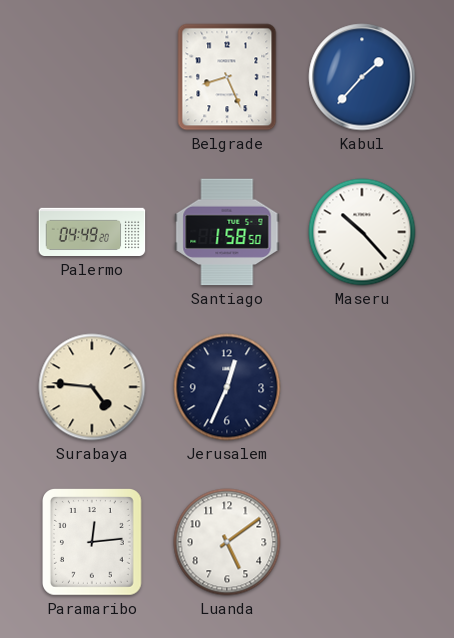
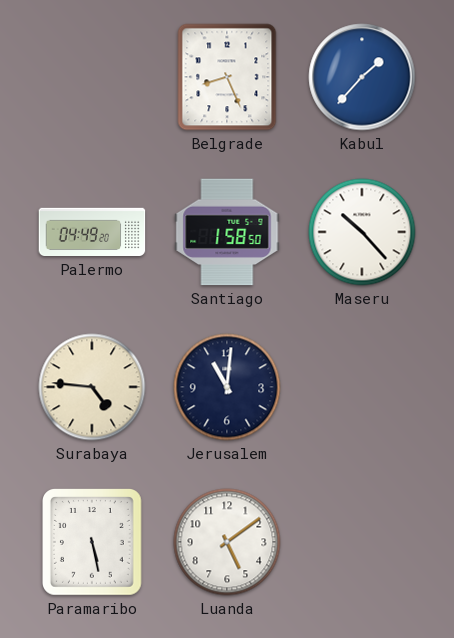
Jerusalem: 12:34 -> 11:01
Paramaribo: 12:14 -> 5:28
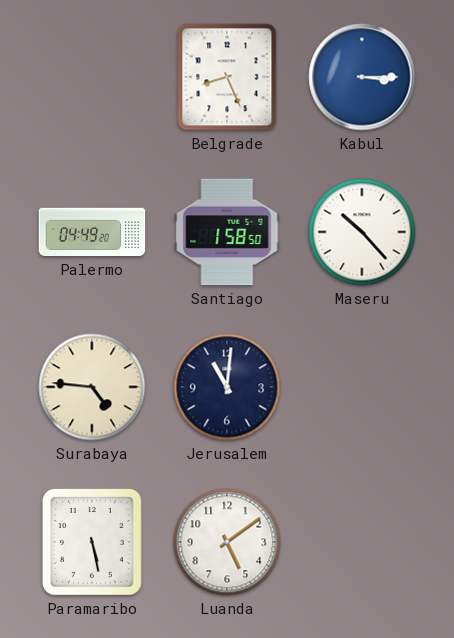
Kabul: 1:37 -> 3:15
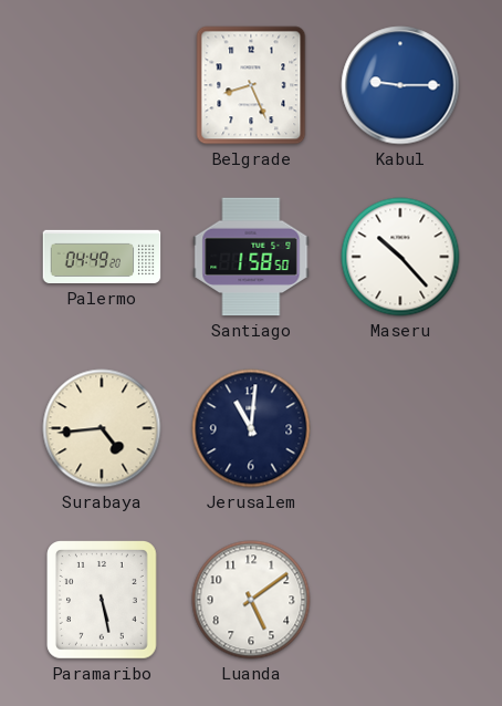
Kabul: 3:15 -> 9:15
Surabaya: 4:46 -> 4:44
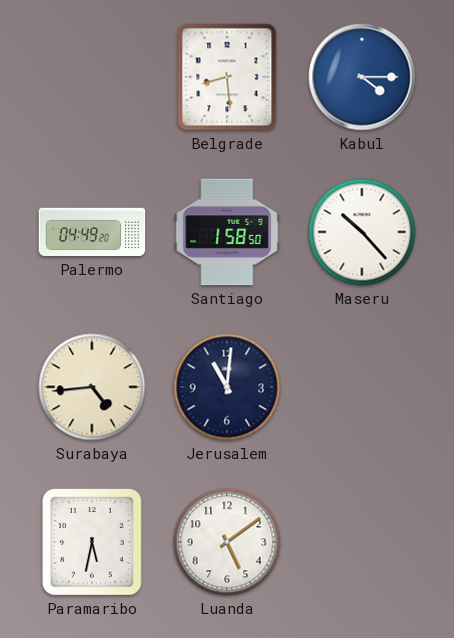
Belgrade: 8:26 -> 8:29
Kabul: 9:15 -> 4:15
Paramaribo: 5:28 -> 5:32
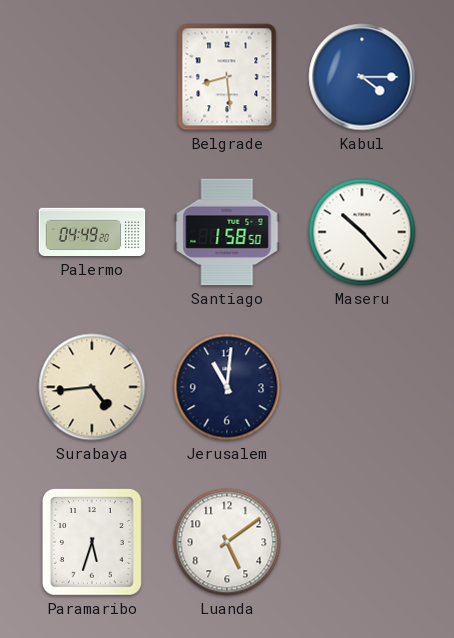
Paramaribo: 5:32 -> 5:33
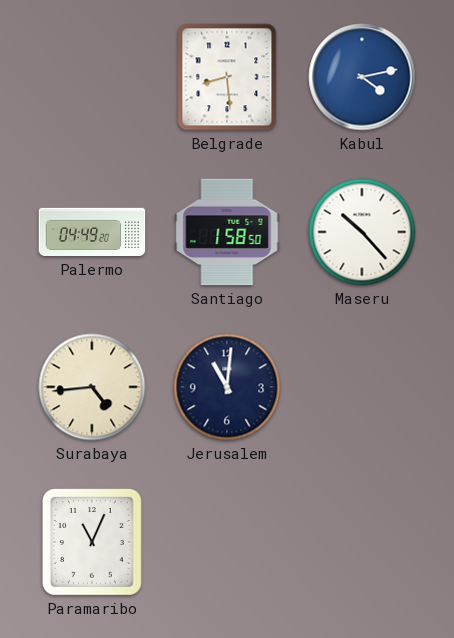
Kabul: 4:15 -> 4:13
Paramaribo: 5:33 -> 11:04
Luanda: 5:09 -> none
